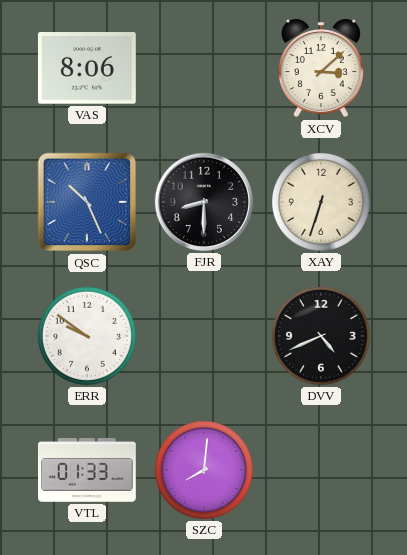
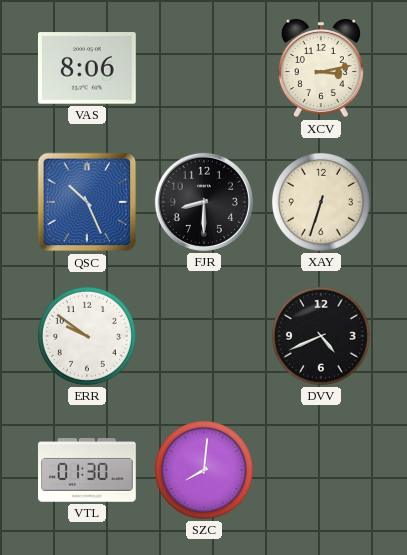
XCV: 3:08 -> 3:13
VTL: 01:33 -> 01:30
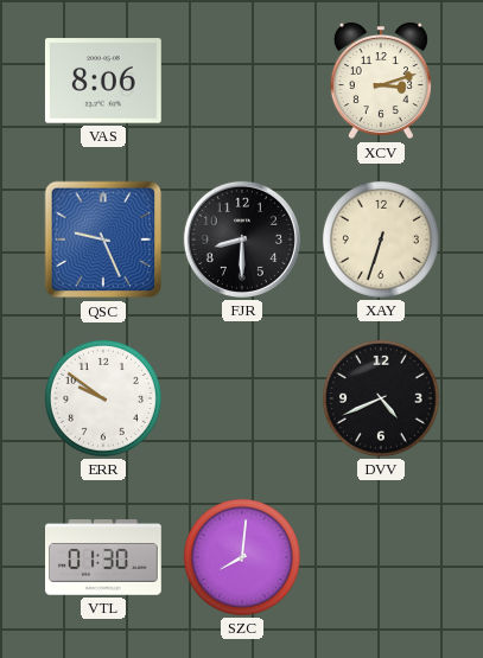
XCV: 3:13 -> 3:12
QSC: 10:26 -> 9:26
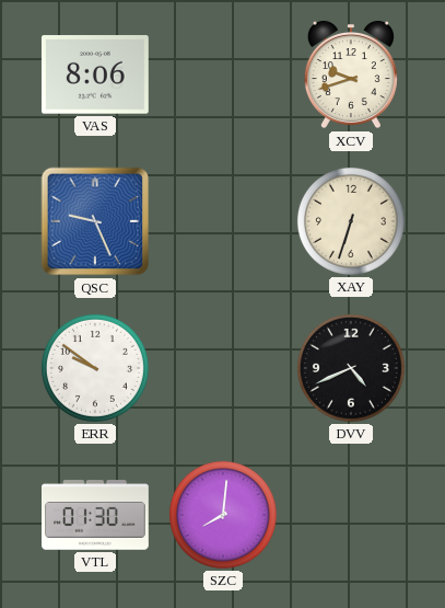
XCV: 3:12 -> 9:42
FJR: 8:30 -> none
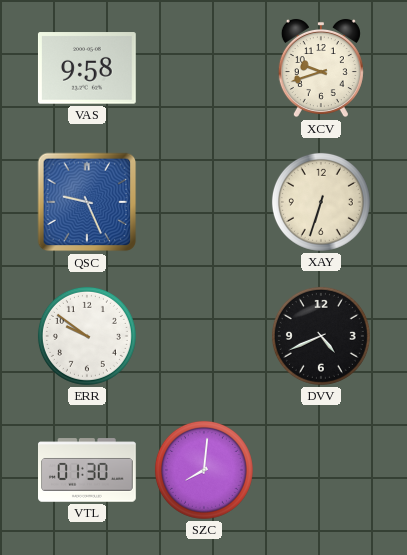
VAS: 8:06 -> 9:58
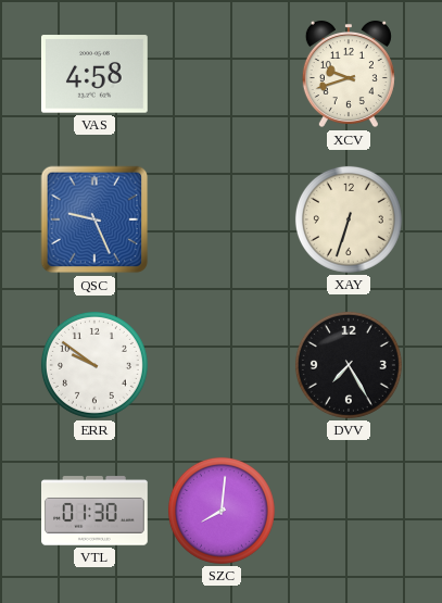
VAS: 9:58 -> 4:58
DVV: 4:41 -> 7:25
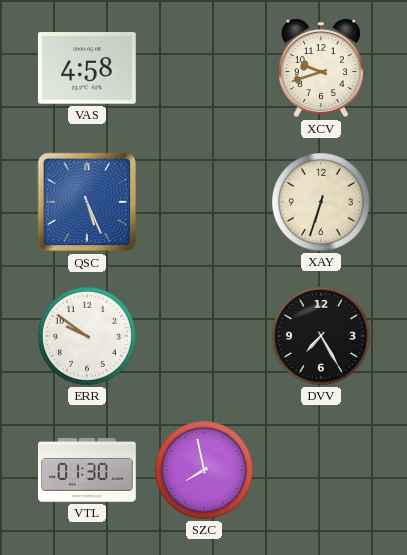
QSC: 9:26 -> 5:26
SZC: 8:01 -> 7:58
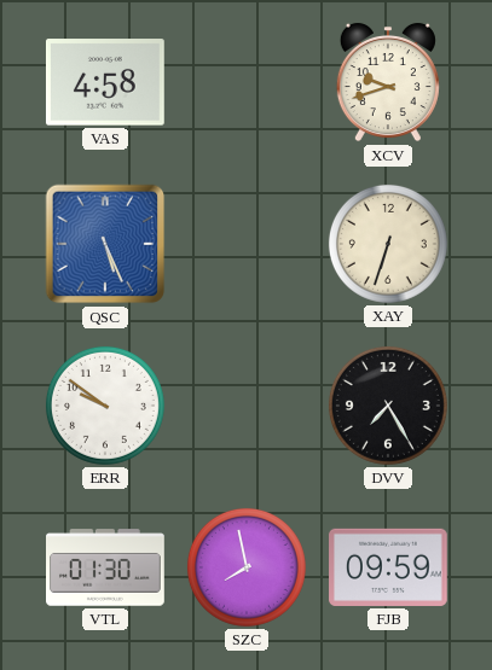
FJB: none -> 09:59
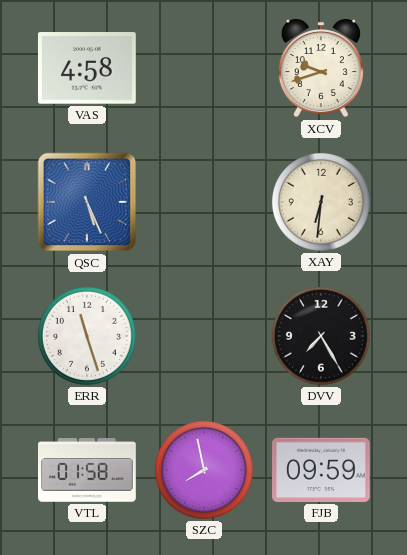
XAY: 6:33 -> 6:31
ERR: 9:51 -> 11:27
VTL: 01:30 -> 01:58
